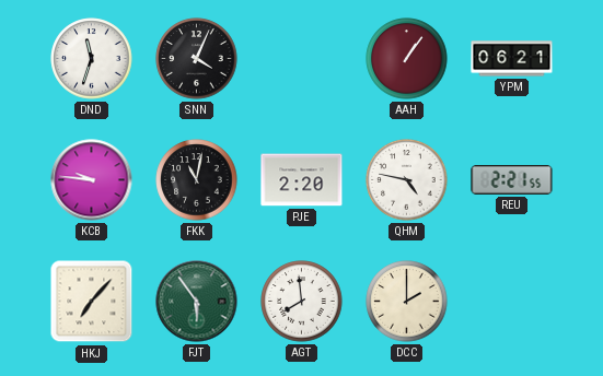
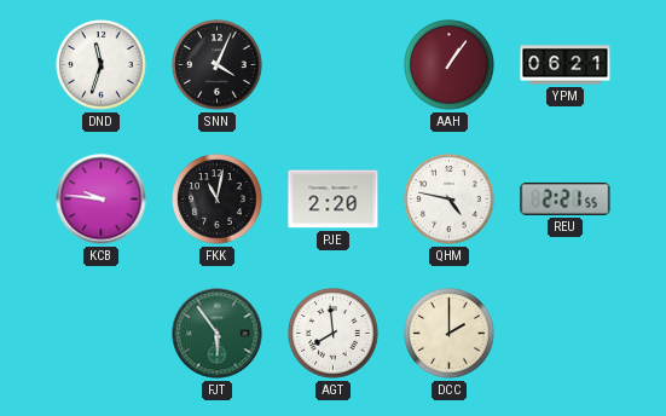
HKJ: 7:07 -> none
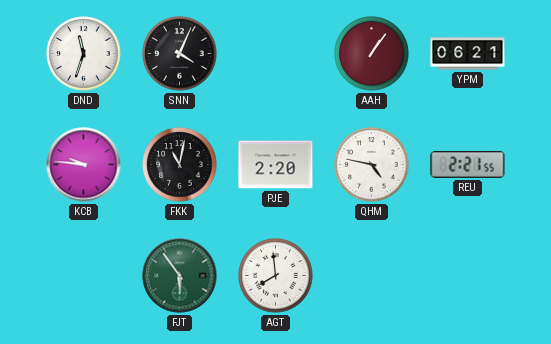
DCC: 2:00 -> none
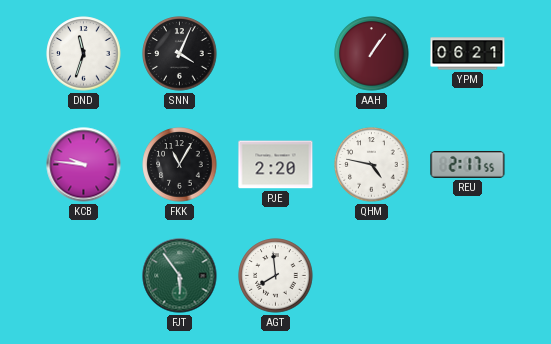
FKK: 11:02 -> 11:05
REU: 2:21 -> 2:17
